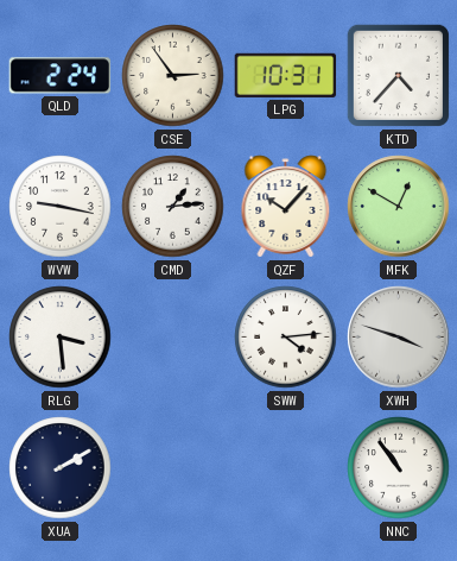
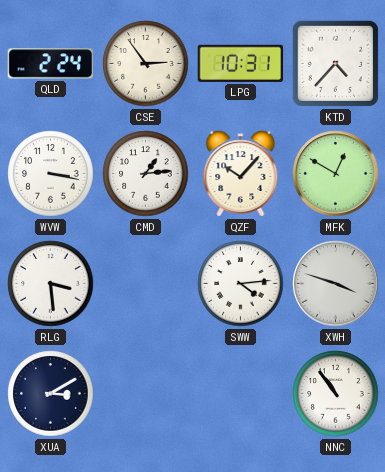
WVW: 9:17 -> 3:17
XUA: 2:10 -> 3:10
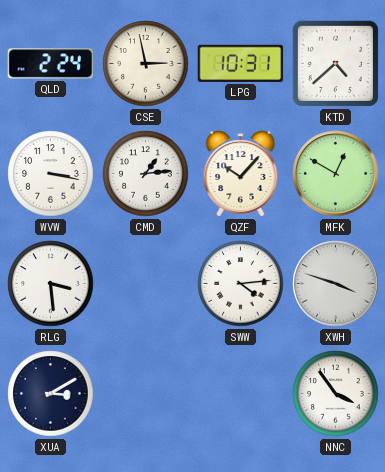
CSE: 2:54 -> 2:58
KTD: 4:37 -> 4:38
NNC: 10:54 -> 3:54
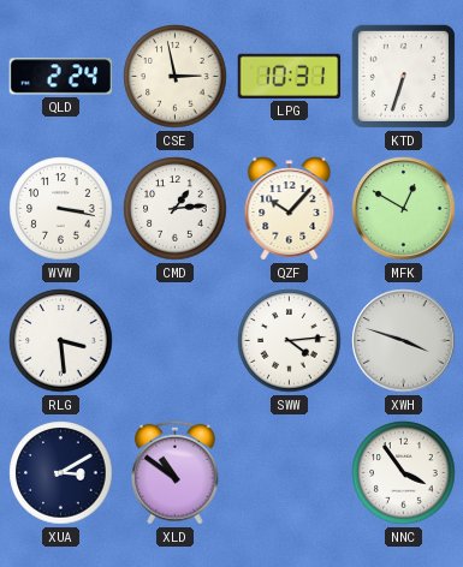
KTD: 4:38 -> 6:33
XLD: none -> 10:51
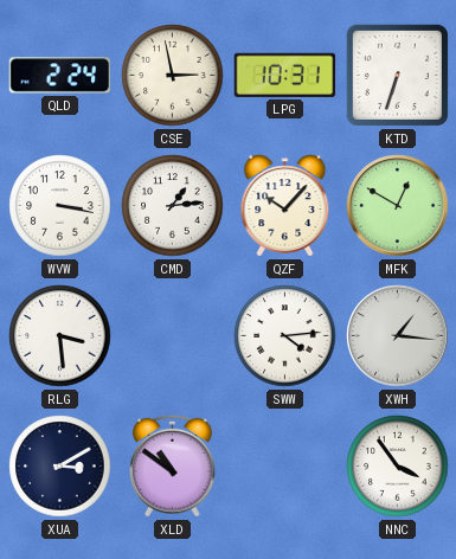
XWH: 3:48 -> 1:16
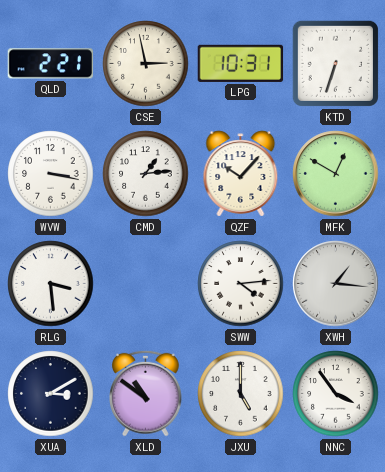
QLD: 2:24 -> 2:21
JXU: none -> 5:00
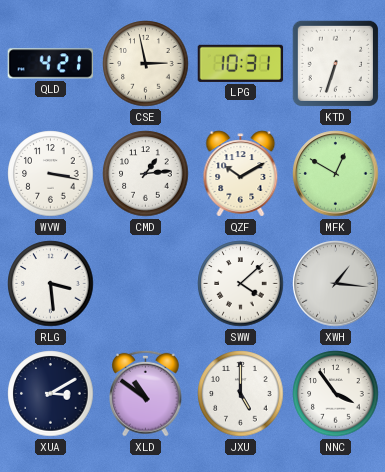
QLD: 2:21 -> 4:21
QZF: 10:07 -> 10:10
SWW: 4:14 -> 4:08
